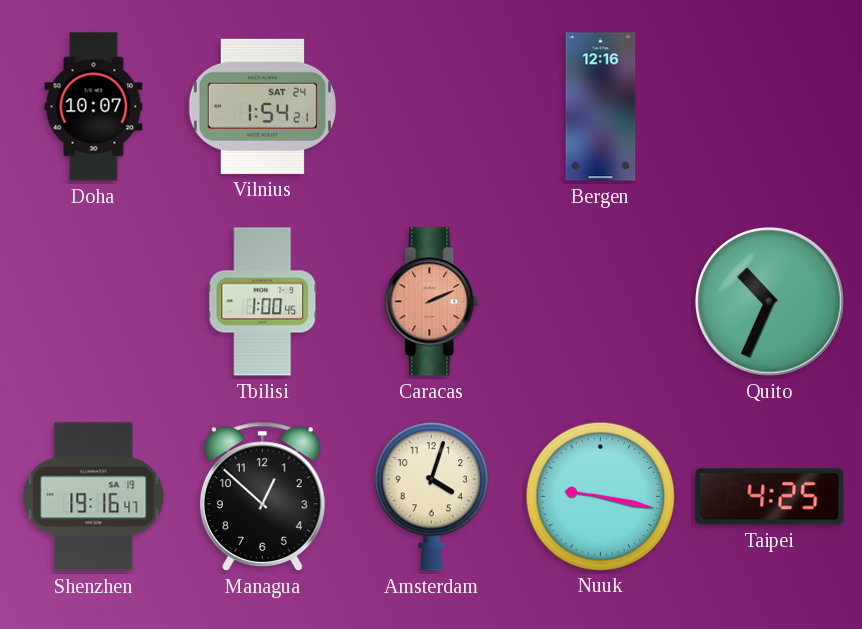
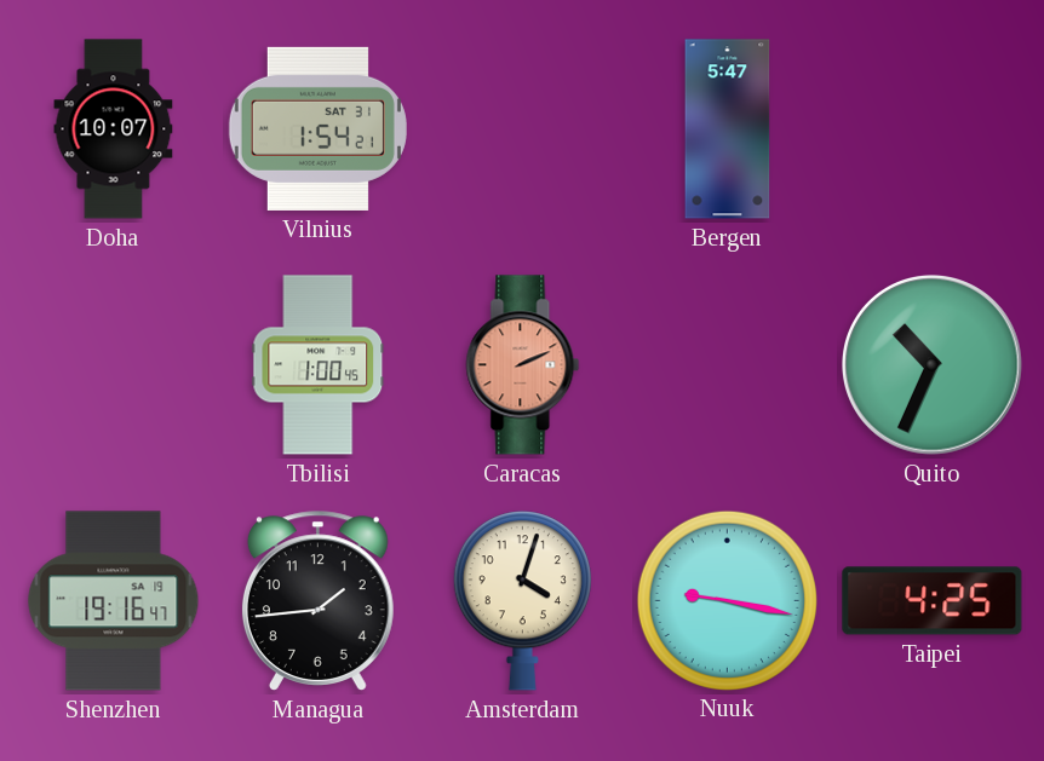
Vilnius date: SAT 24 -> SAT 31
Bergen: 12:16 -> 5:47
Managua: 12:52 -> 1:44
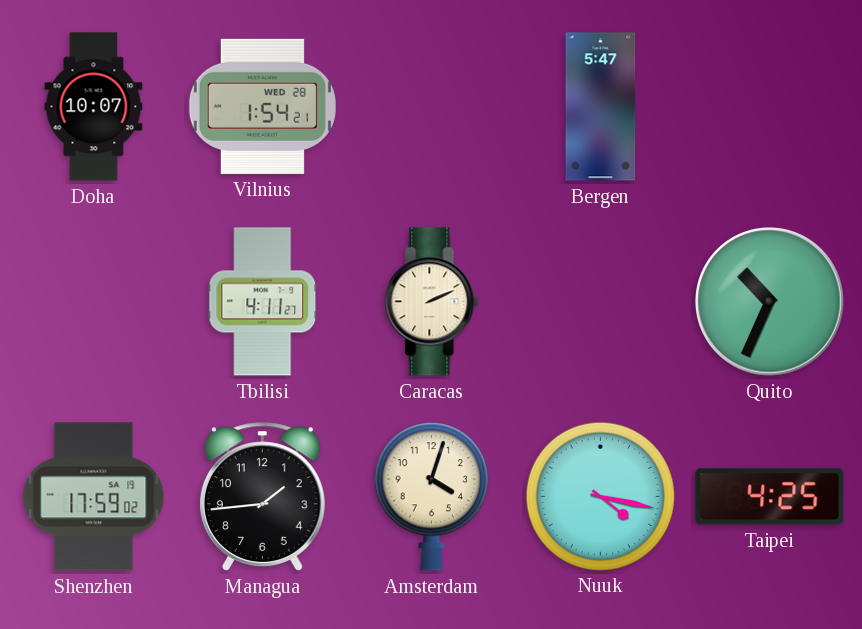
Vilnius date: SAT 31 -> WED 28
Tbilisi: 1:00 -> 4:11
Caracas dial: salmon -> cream
Shenzhen: 19:16 -> 17:59
Nuuk: 9:17 -> 4:17
